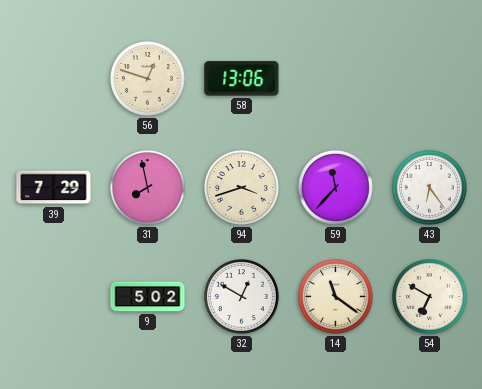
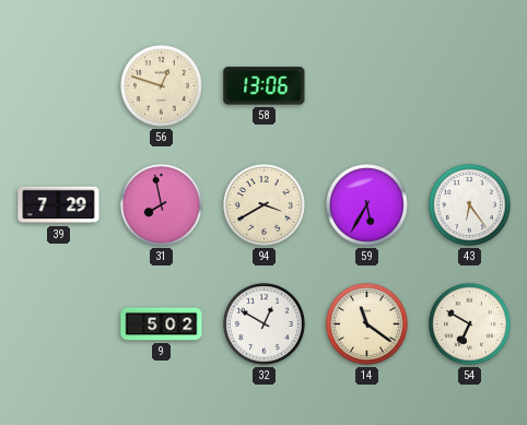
94: 3:42 -> 3:40
59: 11:37 -> 5:35
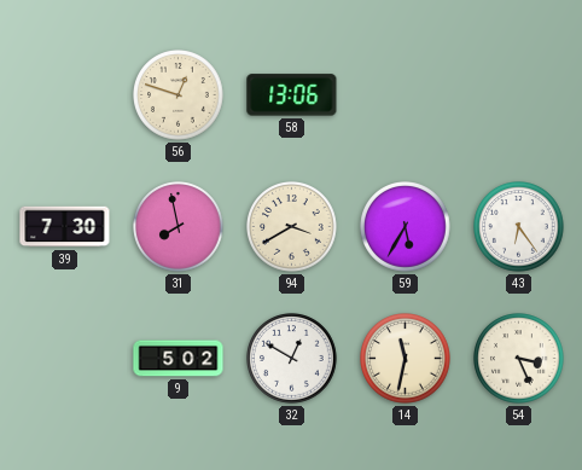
39: 7:29 -> 7:30
14: 11:21 -> 11:32
54: 6:50 -> 3:26
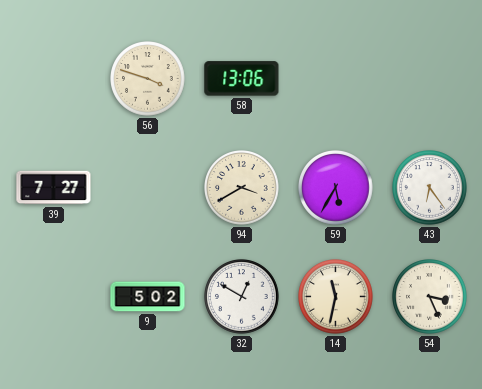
56: 12:48 -> 3:48
39: 7:30 -> 7:27
31: 7:58 -> none
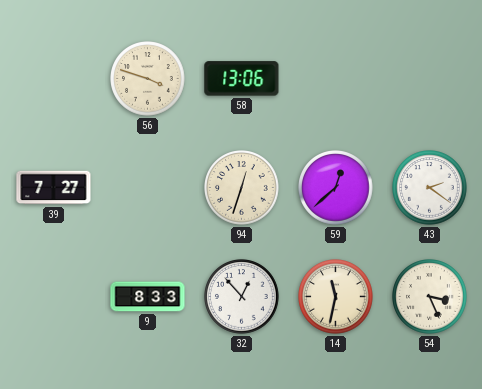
94: 3:40 -> 12:33
59: 5:35 -> 12:38
43: 6:24 -> 2:21
9: 5:02 -> 8:33
32: 12:50 -> 12:53
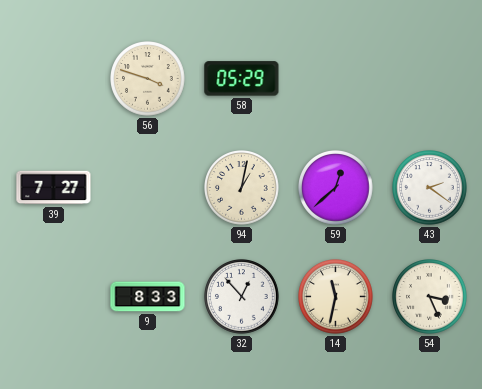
58: 13:06 -> 05:29
94: 12:33 -> 1:02
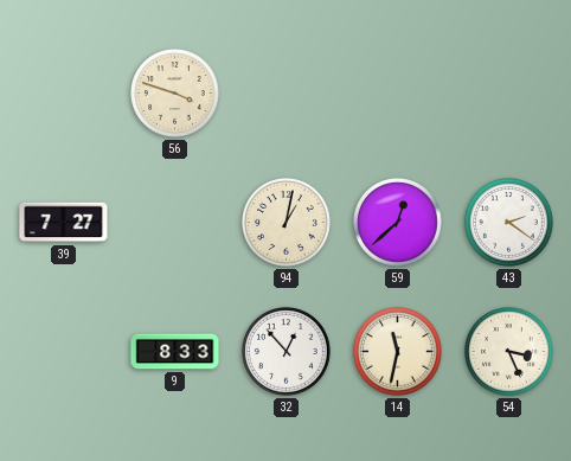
58: 05:29 -> none
